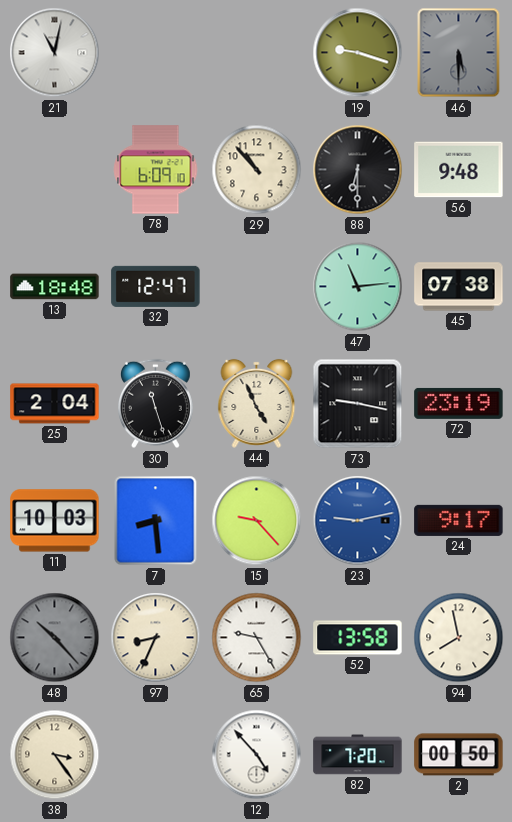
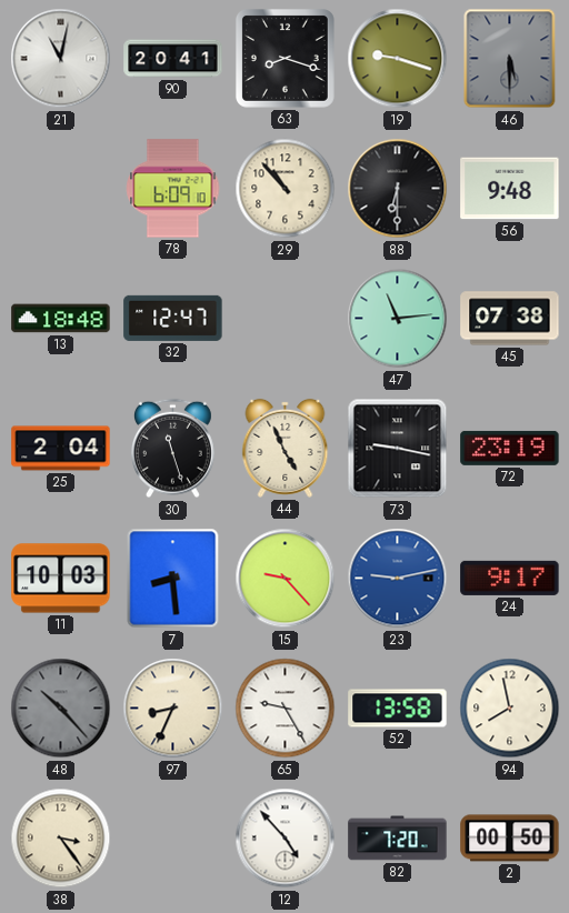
90: none -> 20:41
63: none -> 8:18
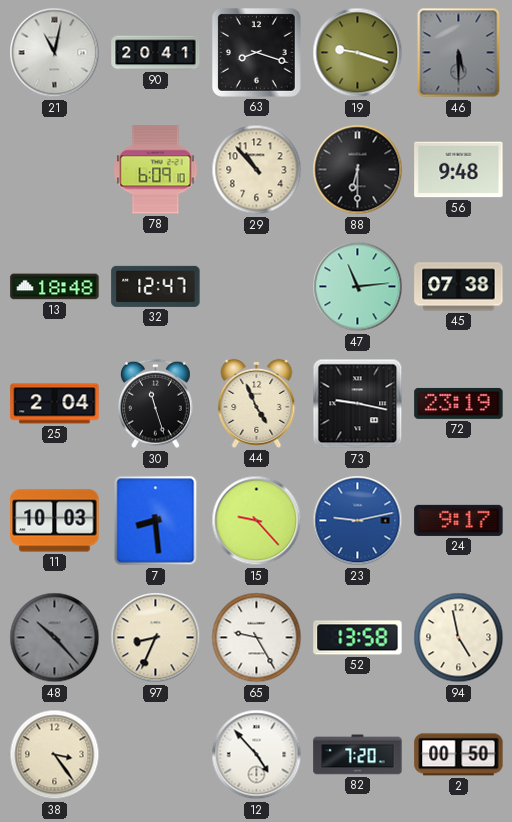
94: 7:58 -> 4:58
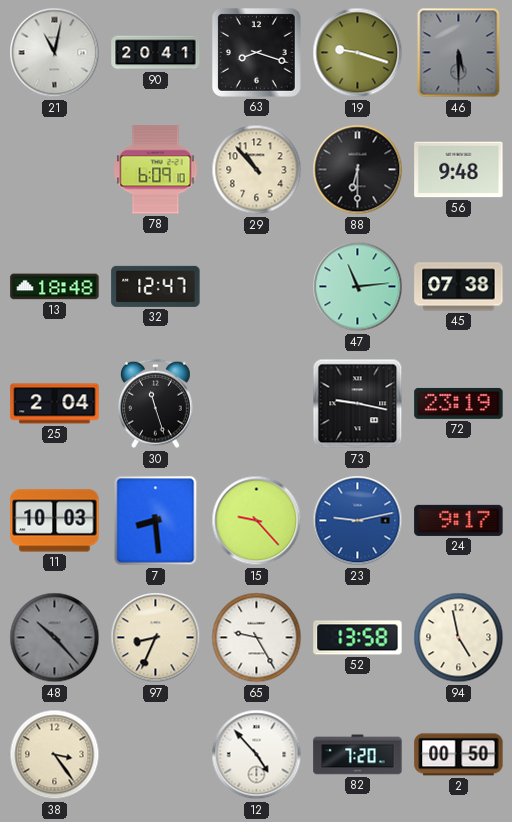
44: 4:56 -> none
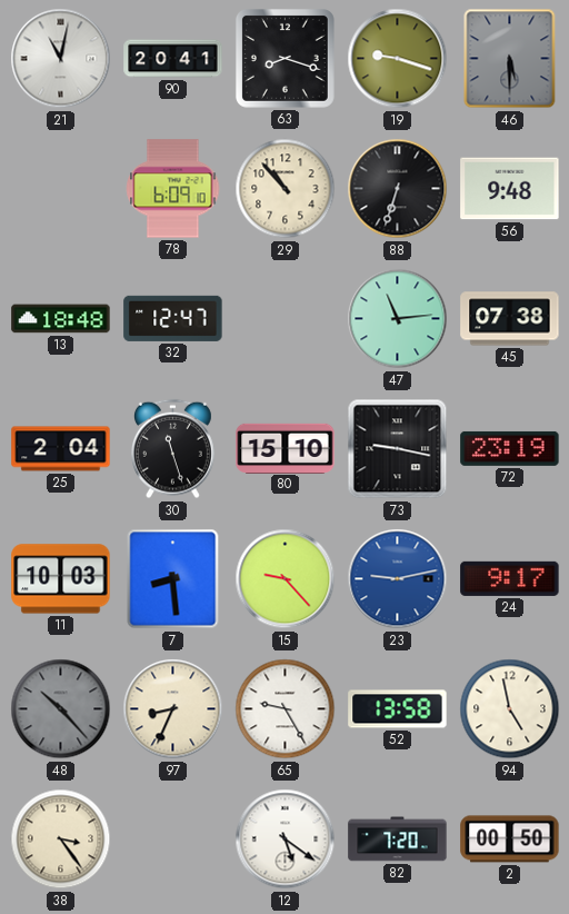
88: 6:30 -> 6:33
80: none -> 15:10
12: 4:53 -> 5:21
